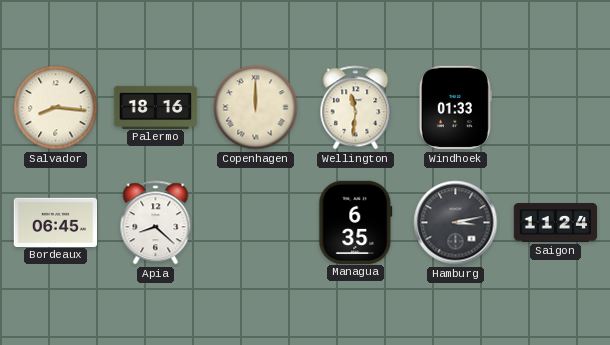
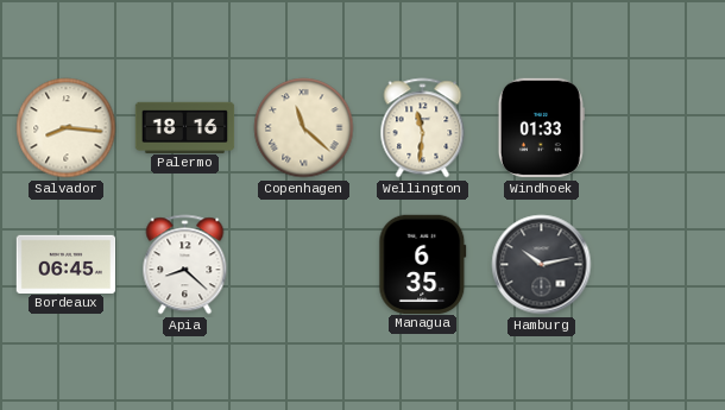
Copenhagen: 12:00 -> 11:22
Hamburg: 3:13 -> 10:13
Saigon: 11:24 -> none
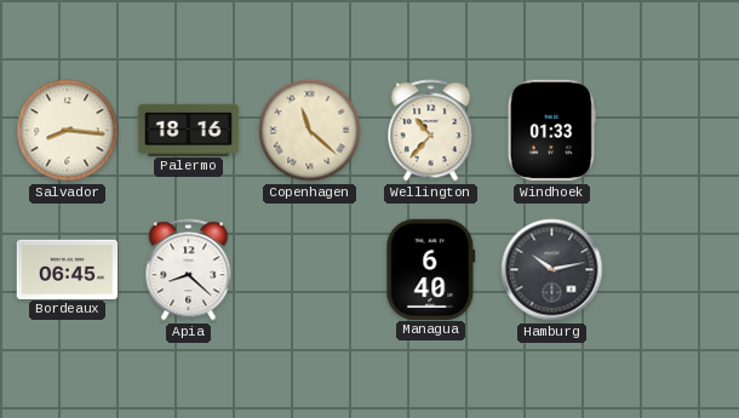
Wellington: 11:31 -> 10:37
Managua: 6:35 -> 6:40
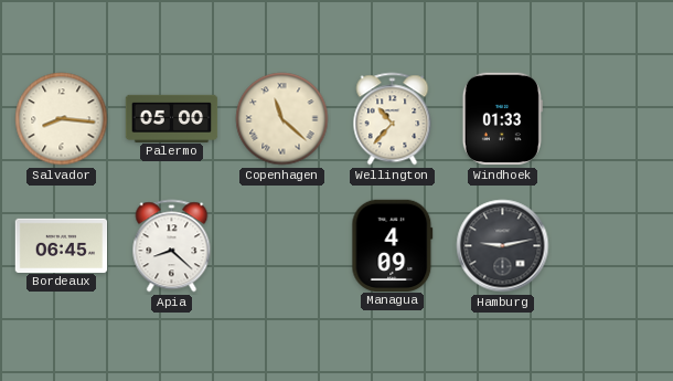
Palermo: 18:16 -> 05:00
Managua: 6:40 -> 4:09
Hamburg: 10:13 -> 9:13
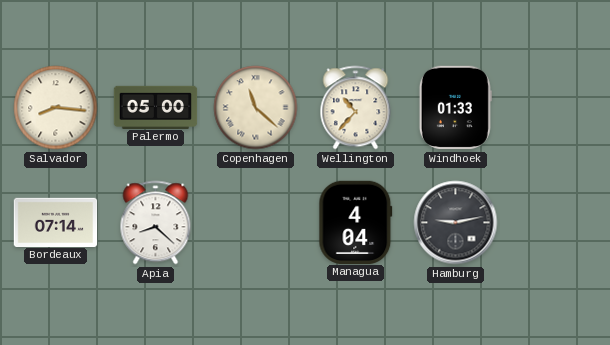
Bordeaux: 06:45 -> 07:14
Managua: 4:09 -> 4:04
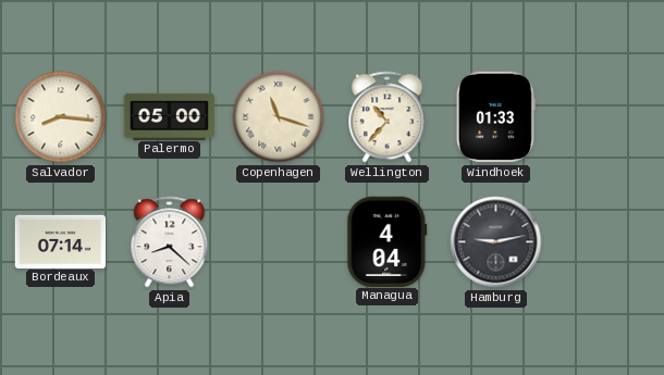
Copenhagen: 11:22 -> 11:18
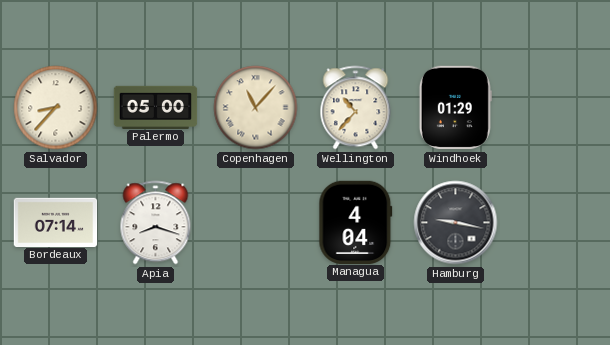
Salvador: 8:16 -> 8:37
Copenhagen: 11:18 -> 11:07
Windhoek: 01:33 -> 01:29
Apia: 8:22 -> 8:18
Hamburg: 9:13 -> 9:17
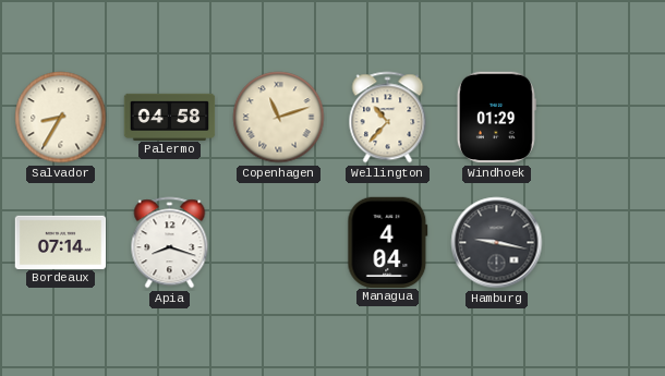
Salvador: 8:37 -> 8:35
Palermo: 05:00 -> 04:58
Copenhagen: 11:07 -> 11:12
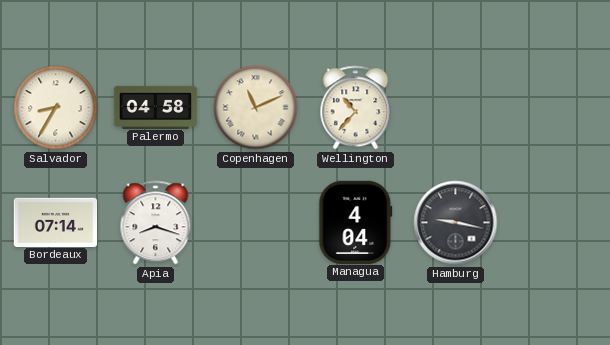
Copenhagen: 11:12 -> 11:11
Windhoek: 01:29 -> none
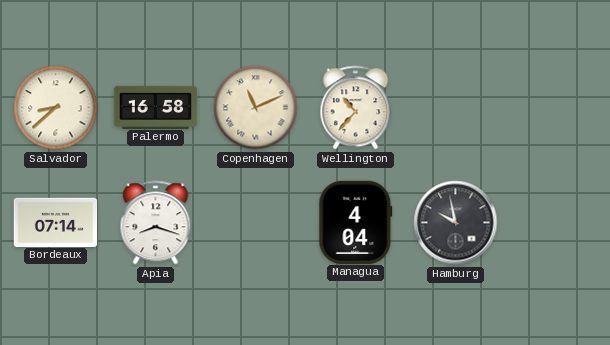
Salvador: 8:35 -> 8:38
Palermo: 04:58 -> 16:58
Hamburg: 9:17 -> 9:58
